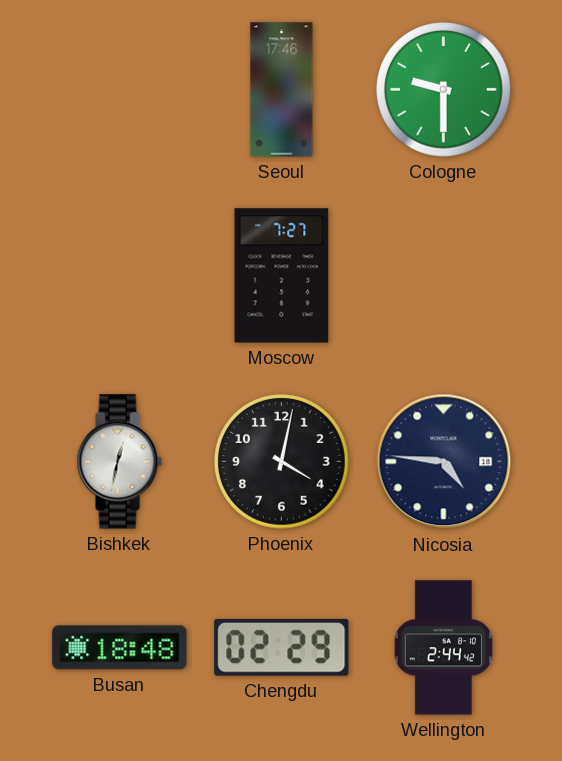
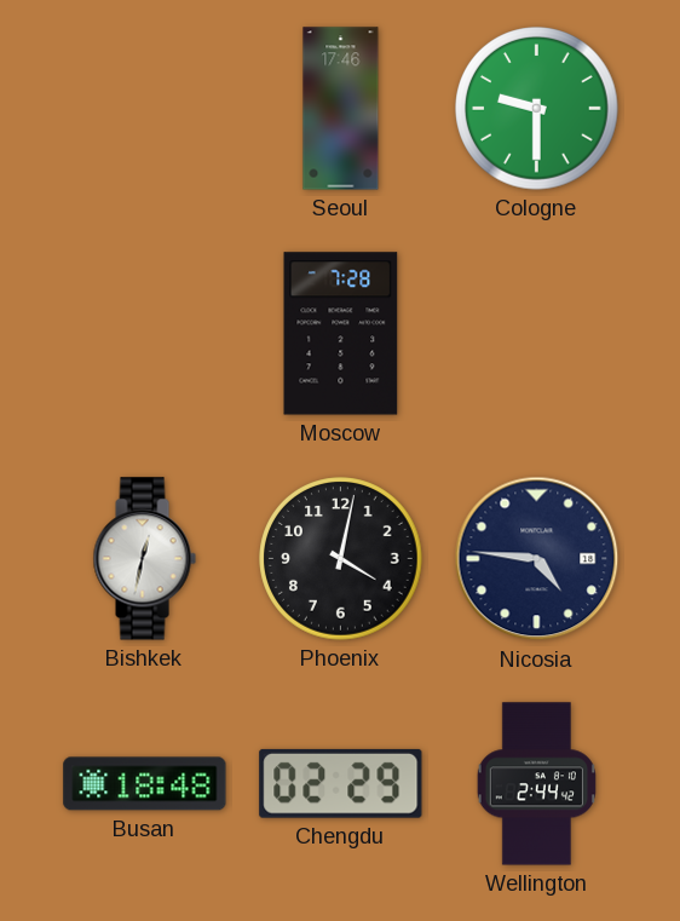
Moscow: 7:27 -> 7:28
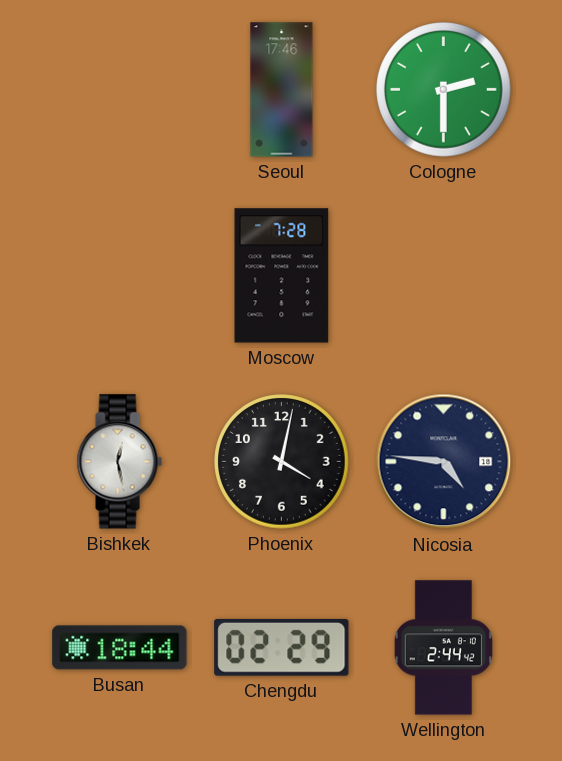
Cologne: 9:30 -> 2:30
Bishkek: 12:32 -> 12:28
Busan: 18:48 -> 18:44
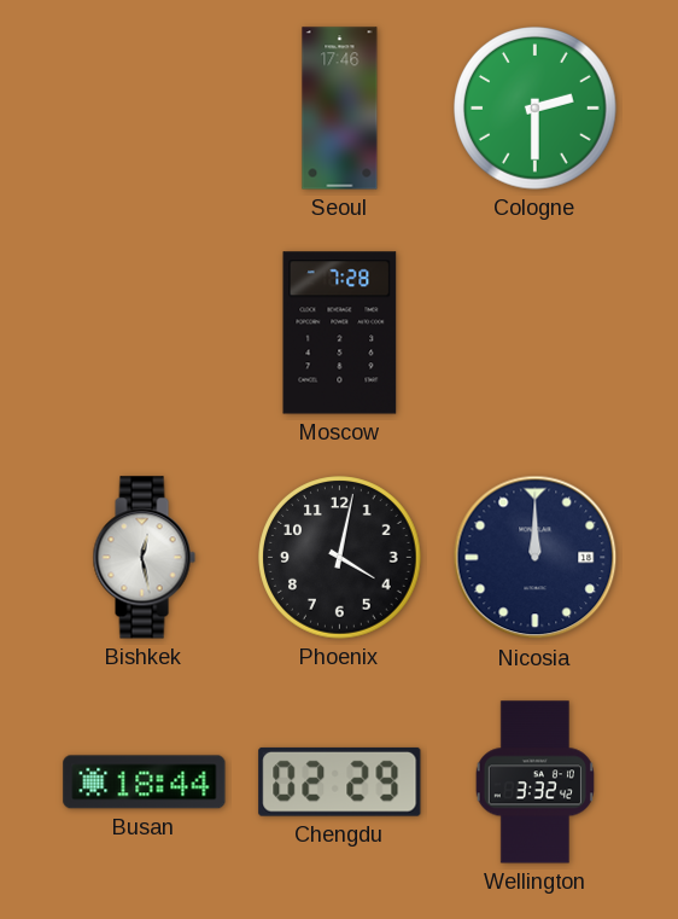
Nicosia: 4:46 -> 12:00
Wellington: 2:44 -> 3:32
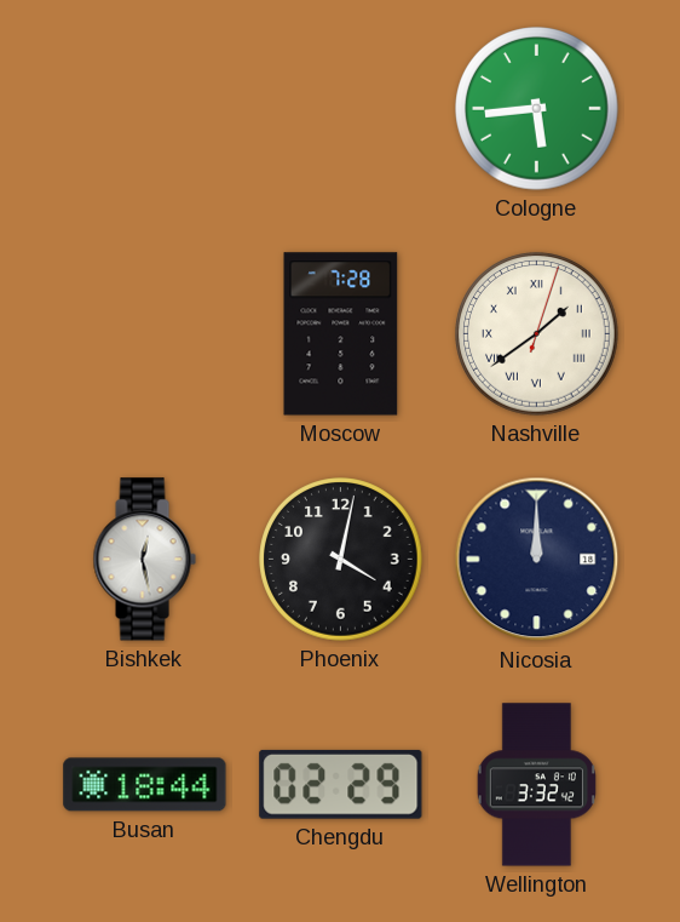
Seoul: 17:46 -> none
Cologne: 2:30 -> 5:44
Nashville: none -> 1:39
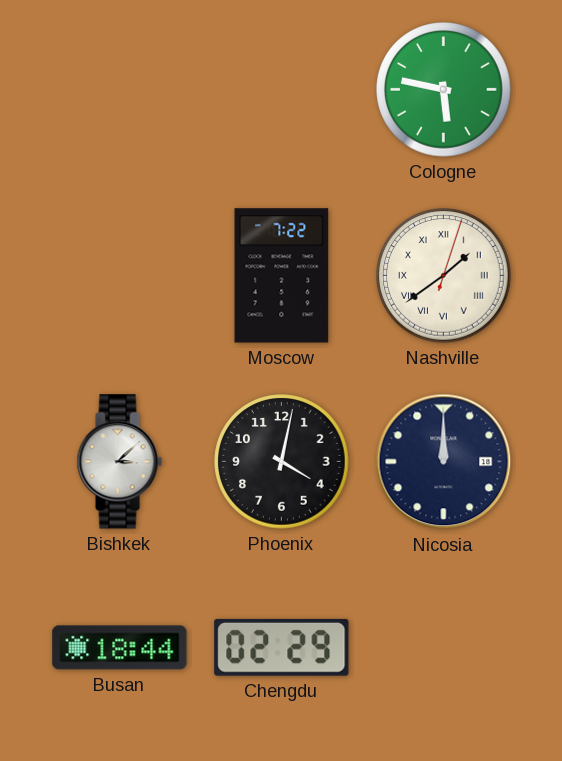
Cologne: 5:44 -> 5:47
Moscow: 7:28 -> 7:22
Bishkek: 12:28 -> 3:08
Wellington: 3:32 -> none
